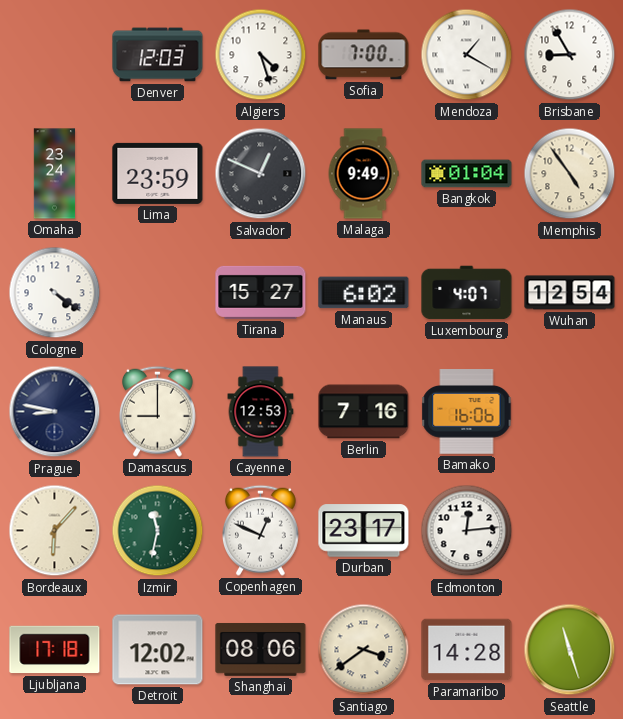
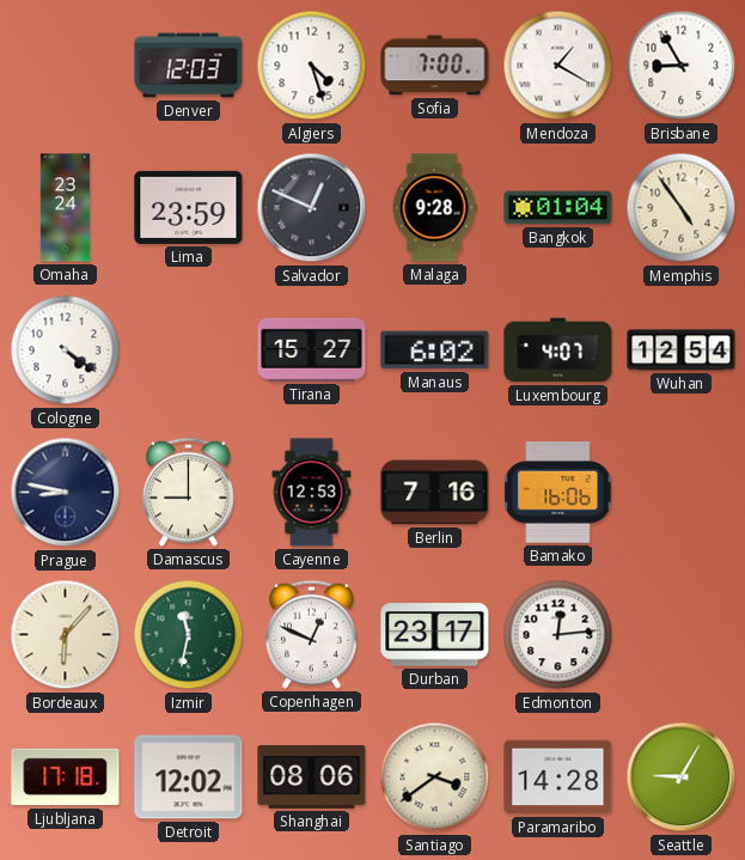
Malaga: 9:49 -> 9:28
Seattle: 11:27 -> 9:05
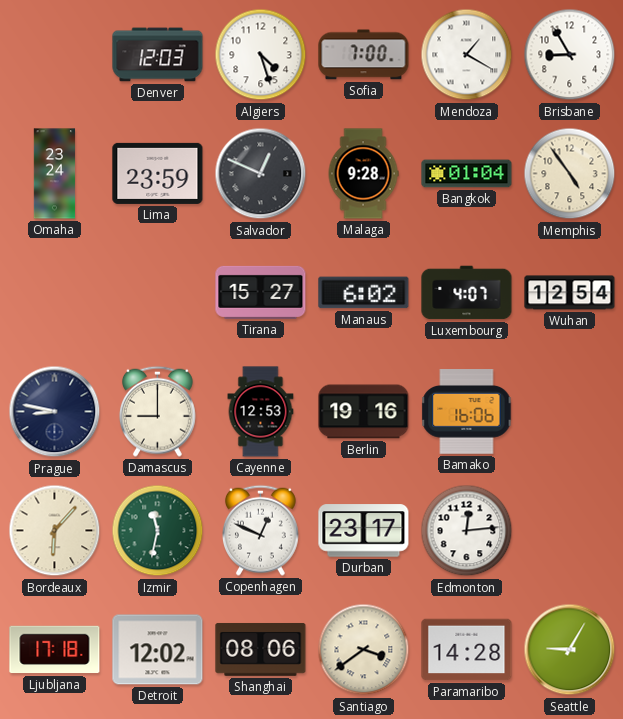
Cologne: 4:21 -> none
Berlin: 7:16 -> 19:16
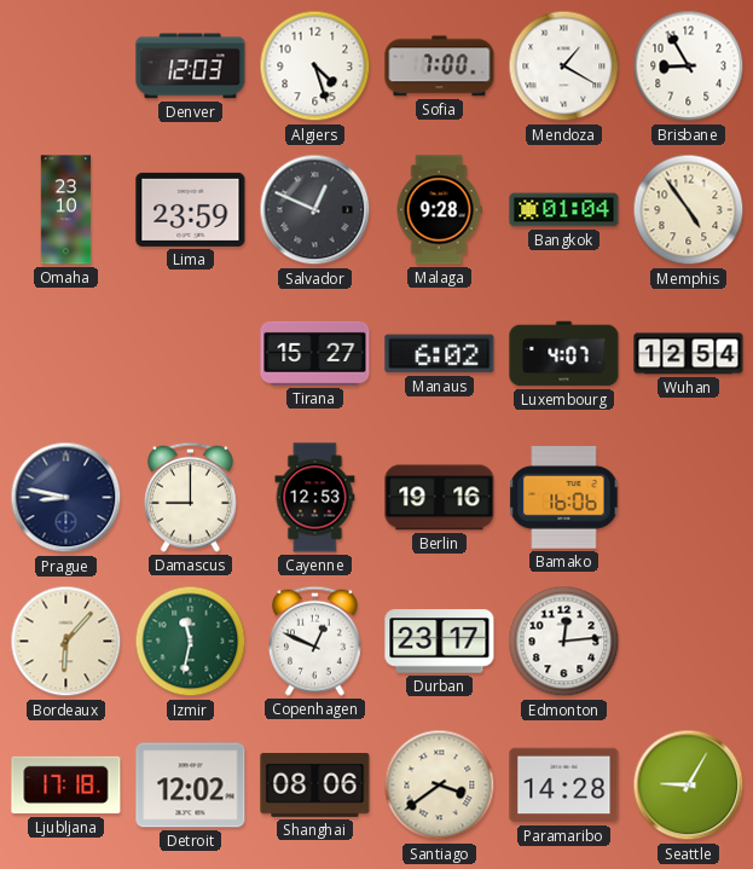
Omaha: 23:24 -> 23:10
